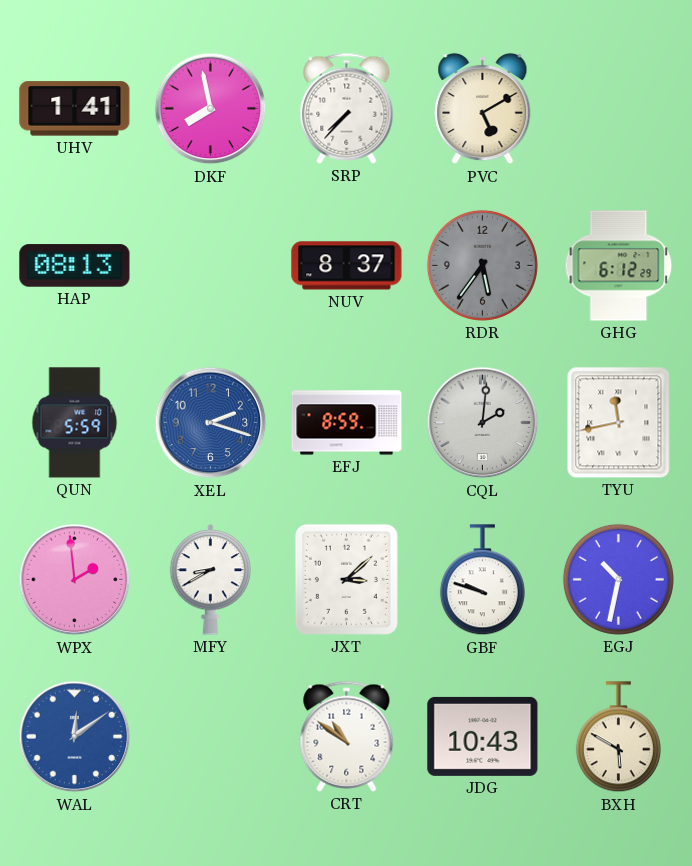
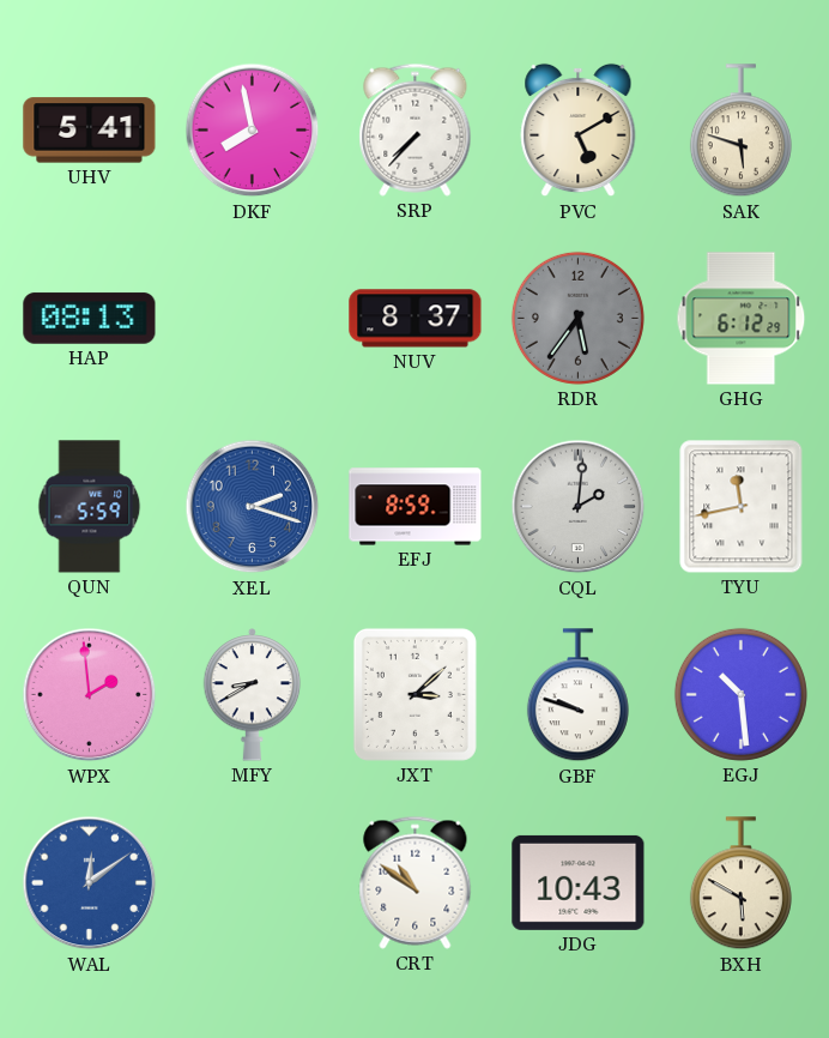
UHV: 1:41 -> 5:41
SAK: none -> 5:48
EGJ: 10:32 -> 10:29
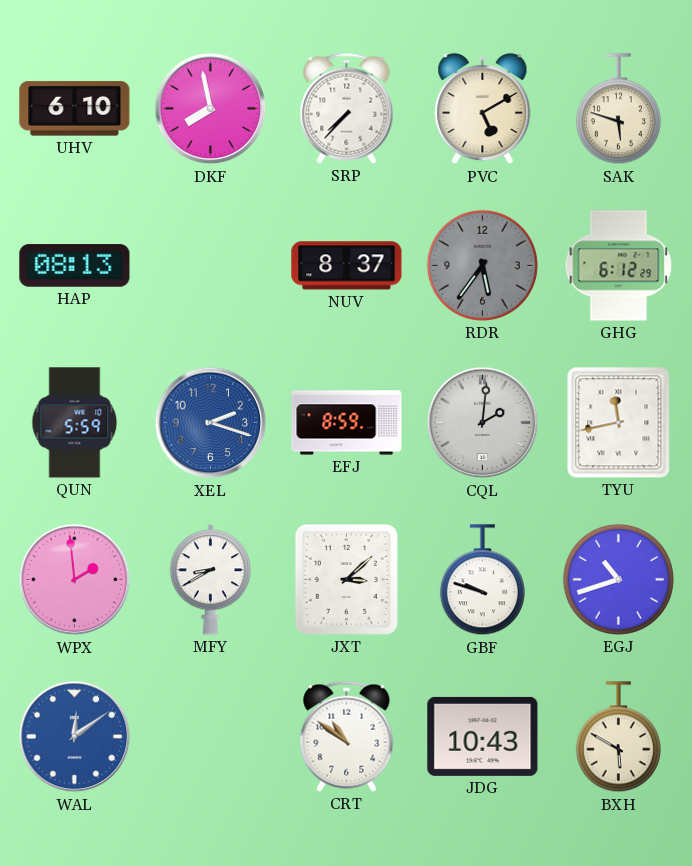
UHV: 5:41 -> 6:10
EGJ: 10:29 -> 10:42
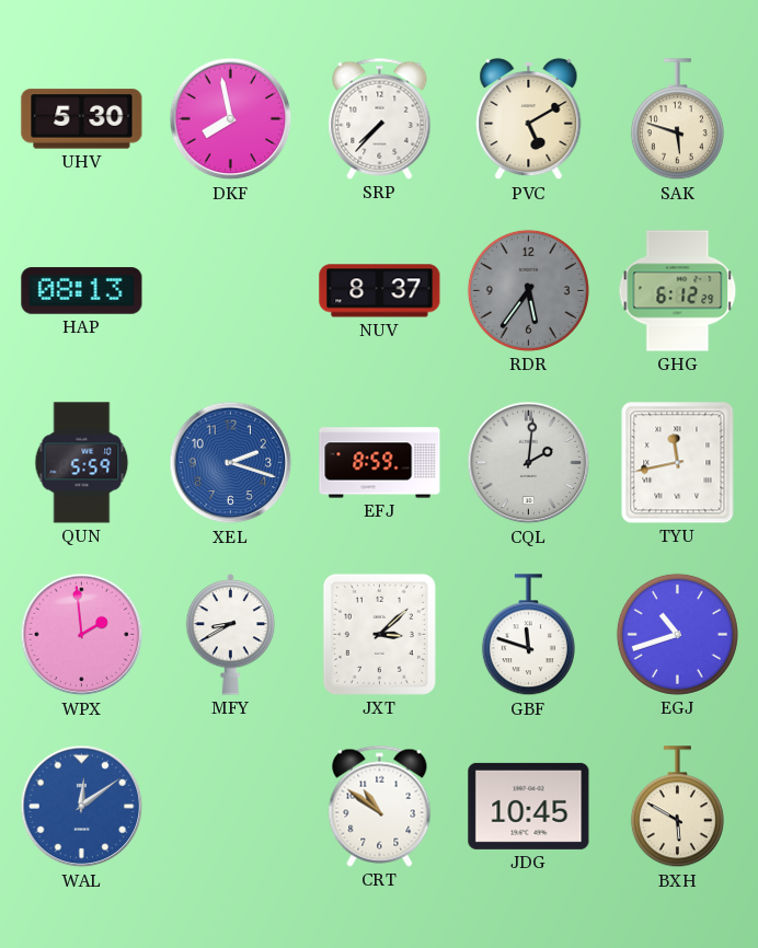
UHV: 6:10 -> 5:30
GBF: 9:48 -> 11:48
JDG: 10:43 -> 10:45
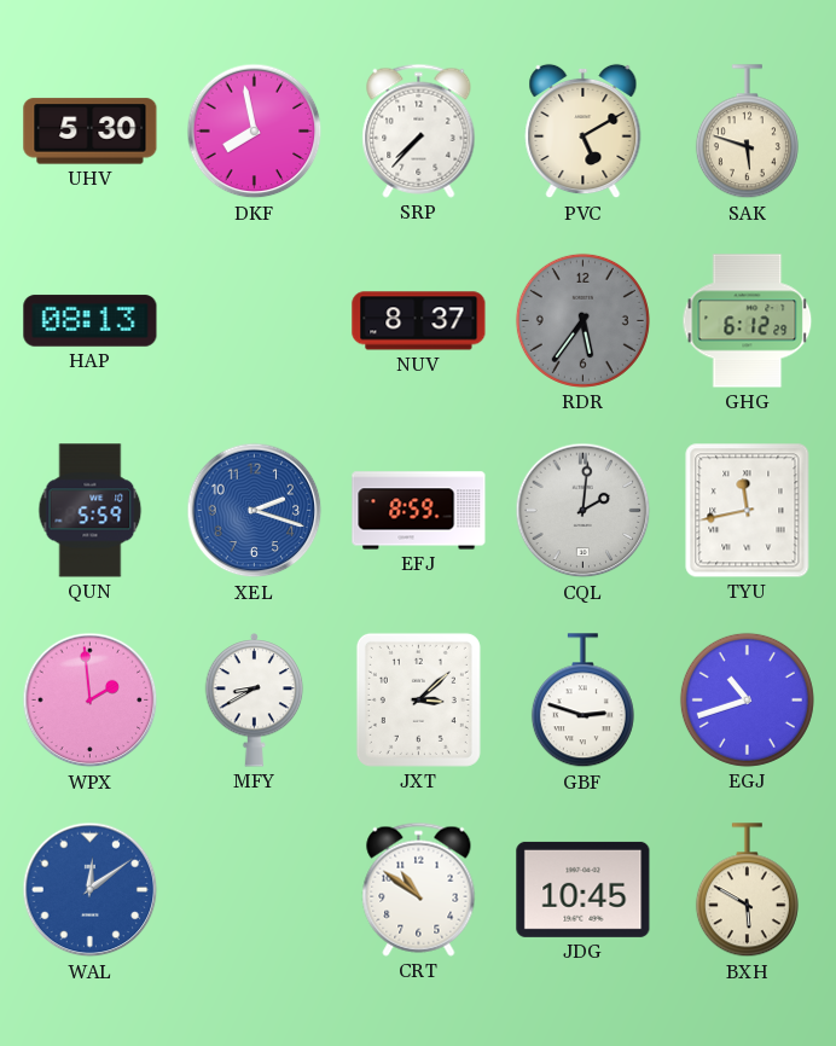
GBF: 11:48 -> 2:48
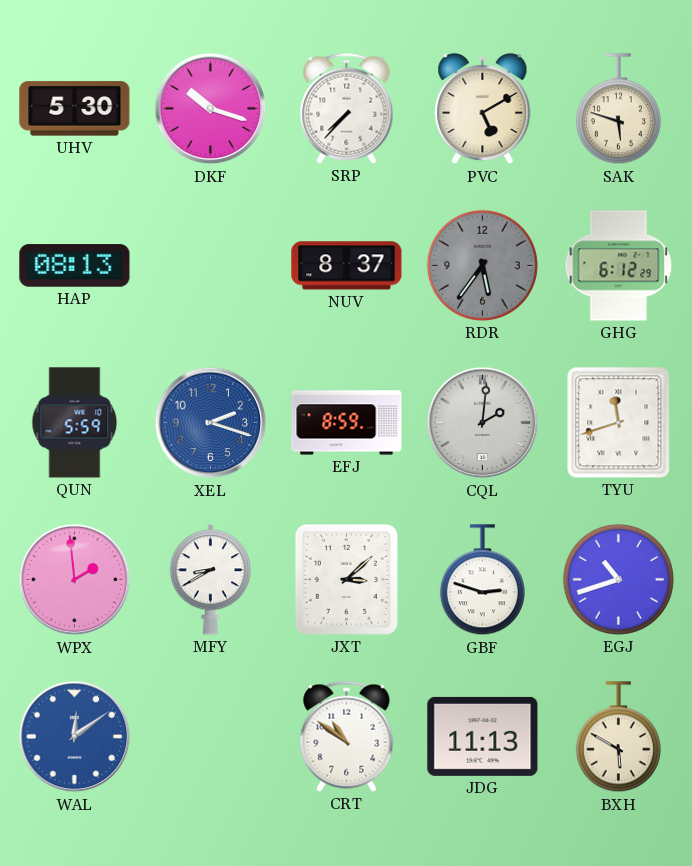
DKF: 7:58 -> 10:18
TYU: 11:43 -> 11:42
JDG: 10:45 -> 11:13
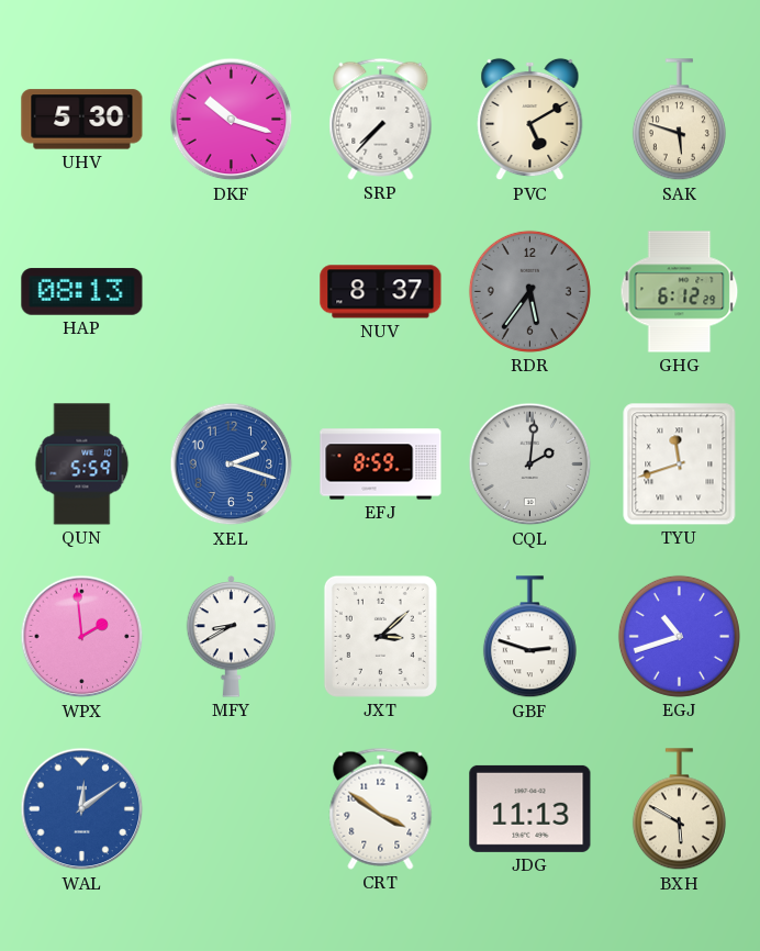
CRT: 10:51 -> 3:51
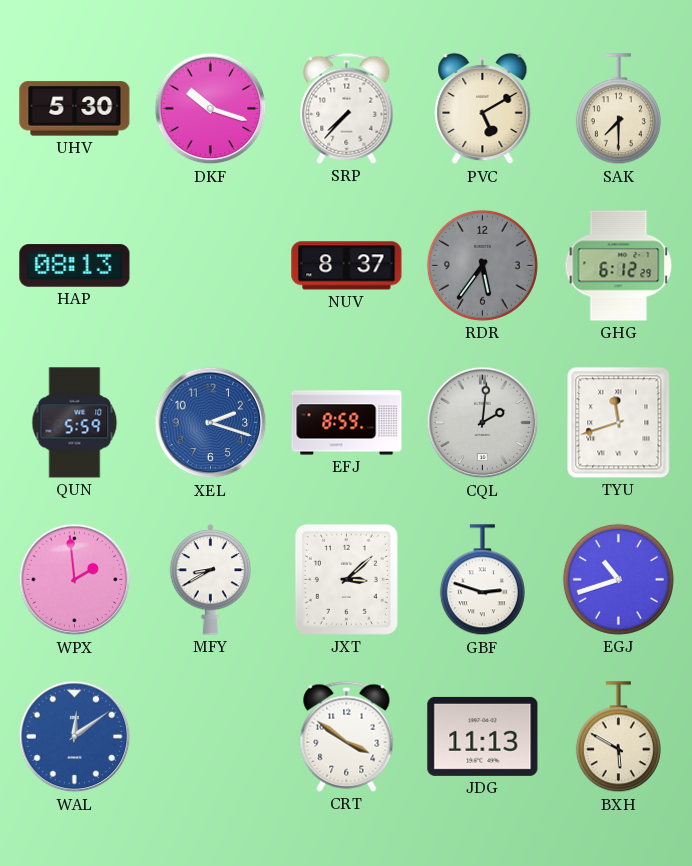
SAK: 5:48 -> 7:30
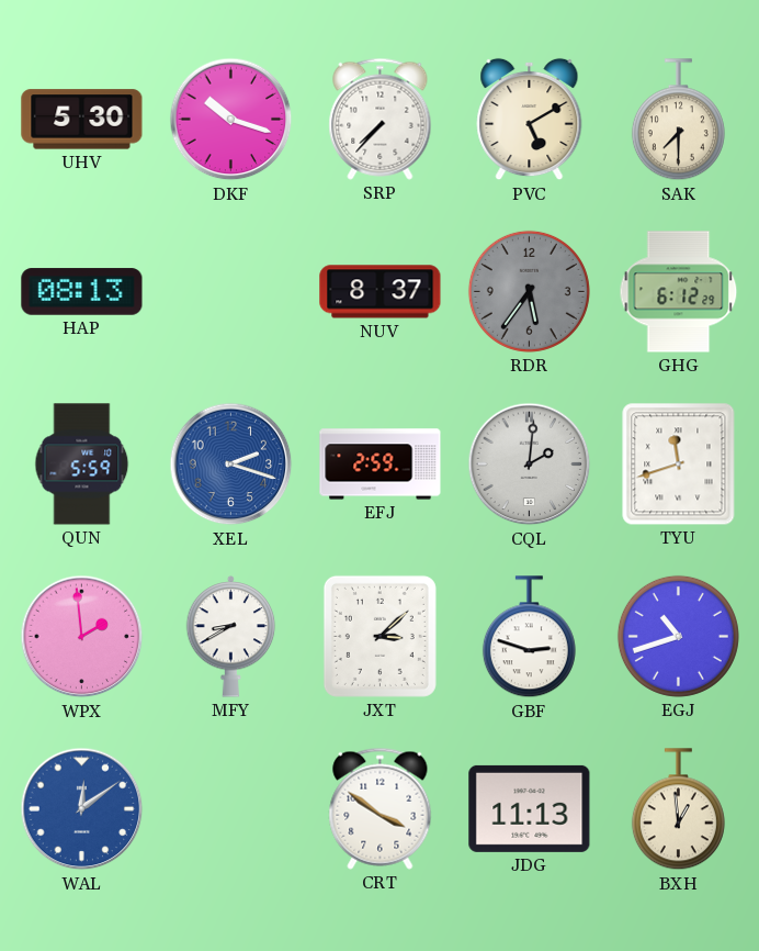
EFJ: 8:59 -> 2:59
BXH: 5:50 -> 12:59
